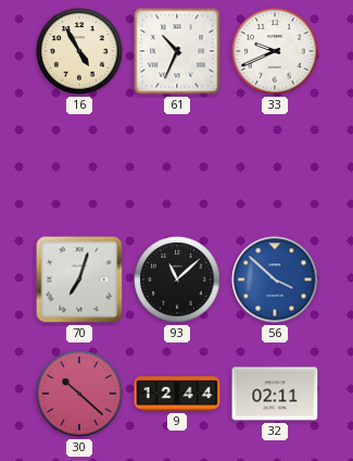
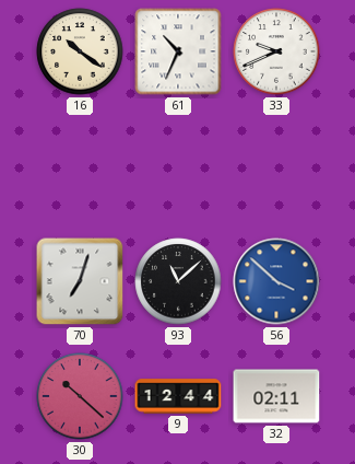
16: 4:55 -> 10:21
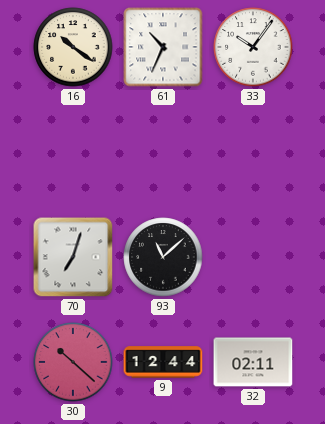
33: 9:41 -> 10:06
56: 3:52 -> none
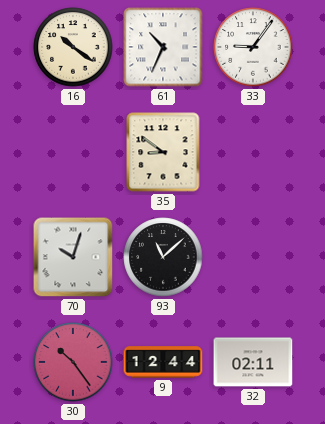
33: 10:06 -> 9:06
35: none -> 8:51
70: 7:03 -> 10:03
30: 10:22 -> 10:24
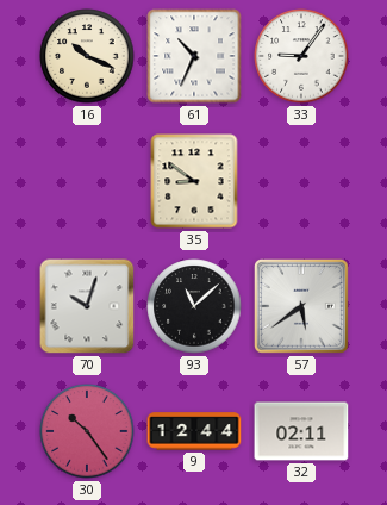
16: 10:21 -> 10:19
57: none -> 5:39
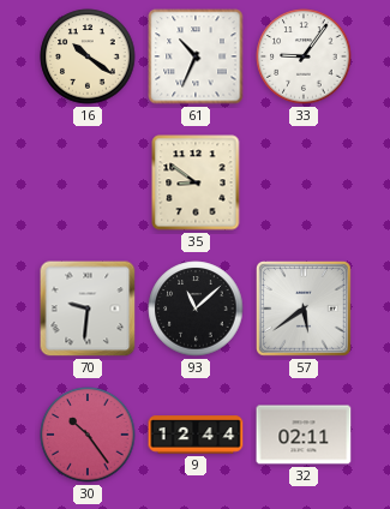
16: 10:19 -> 10:21
70: 10:03 -> 9:31
